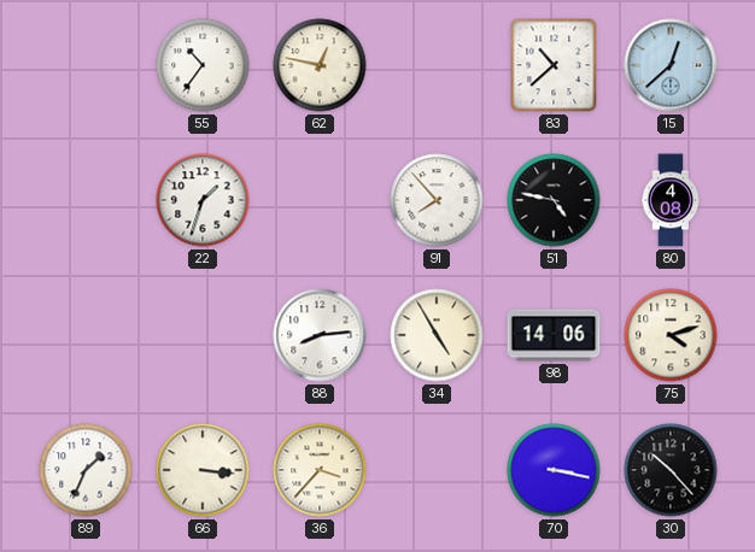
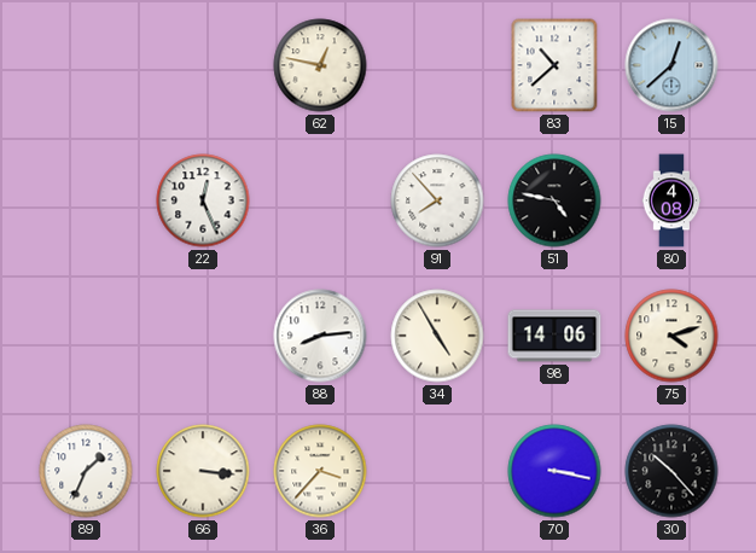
55: 10:36 -> none
22: 1:33 -> 12:26
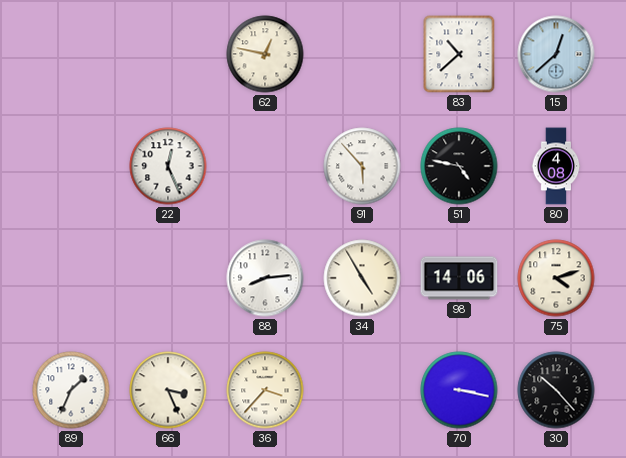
91: 7:53 -> 5:53
66: 3:16 -> 3:26
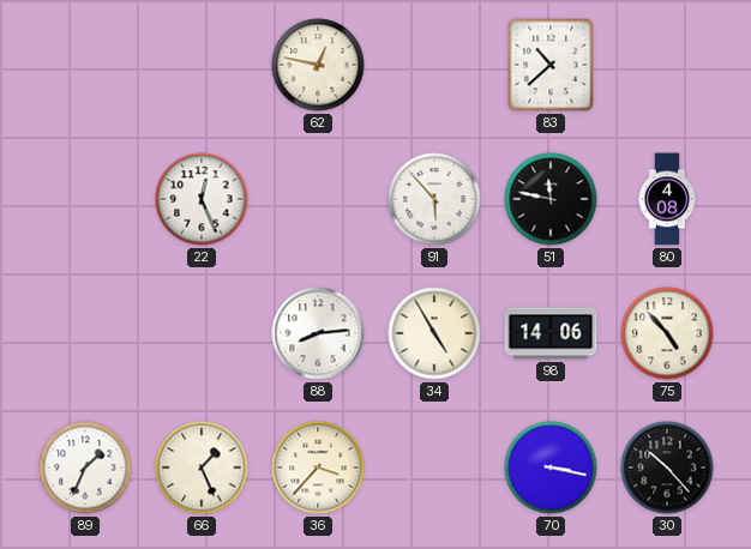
15: 12:38 -> none
51: 4:47 -> 11:47
75: 4:12 -> 4:53
66: 3:26 -> 1:26
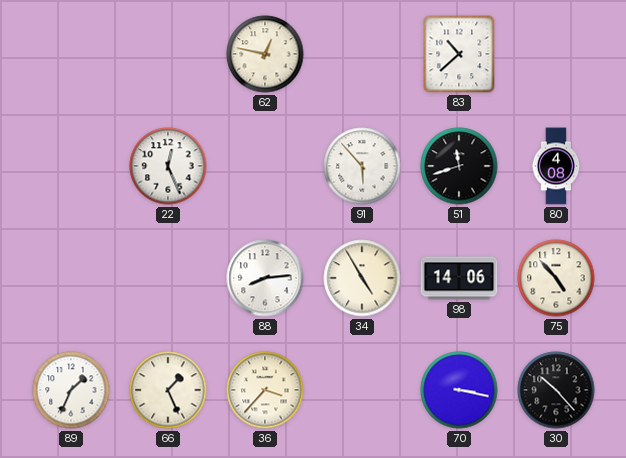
51: 11:47 -> 11:42
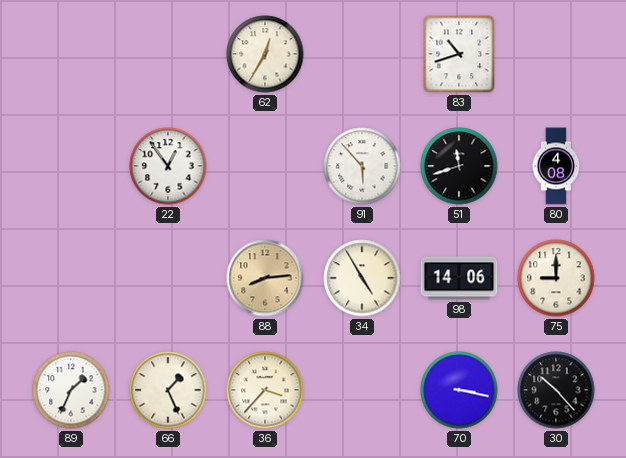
62: 12:47 -> 12:35
83: 10:38 -> 10:42
22: 12:26 -> 12:54
88 dial: white -> champagne
75: 4:53 -> 9:00
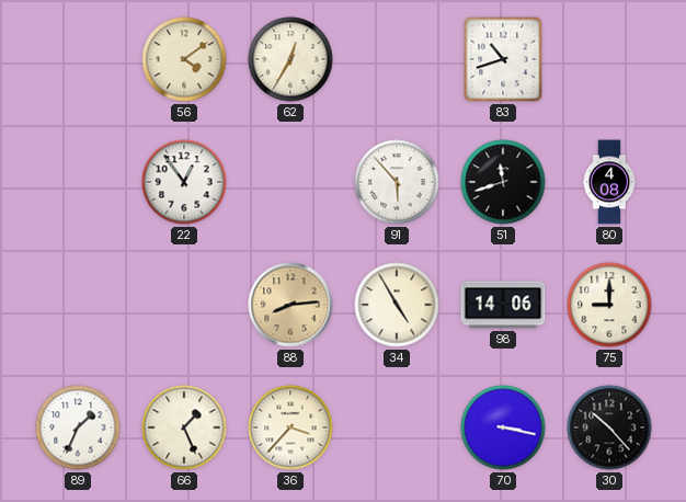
56: none -> 4:09
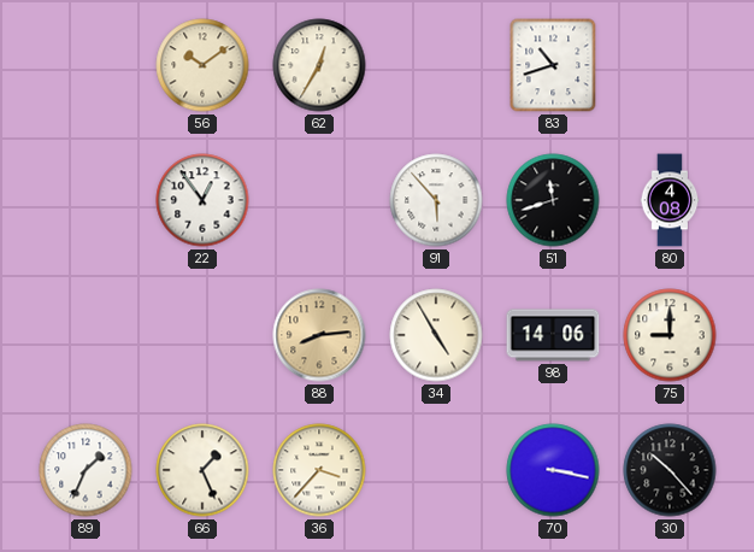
56: 4:09 -> 10:09
